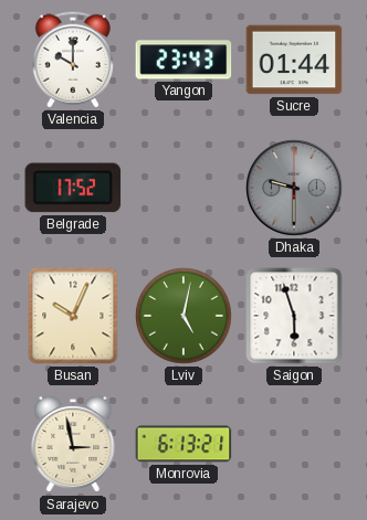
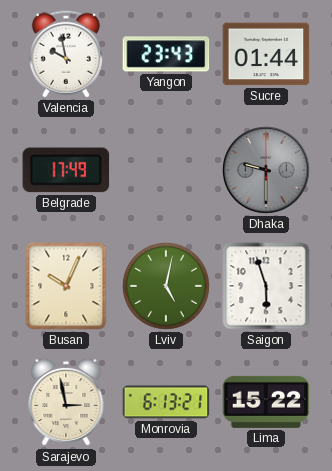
Valencia: 10:00 -> 9:58
Belgrade: 17:52 -> 17:49
Lima: none -> 15:22
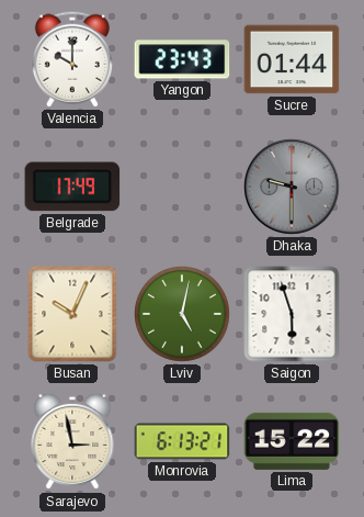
Valencia: 9:58 -> 10:00
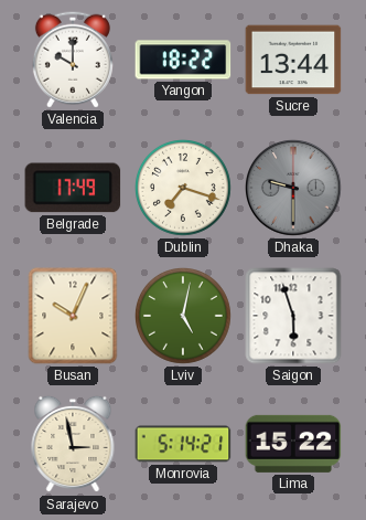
Yangon: 23:43 -> 18:22
Sucre: 01:44 -> 13:44
Dublin: none -> 7:18
Monrovia: 6:13 -> 5:14
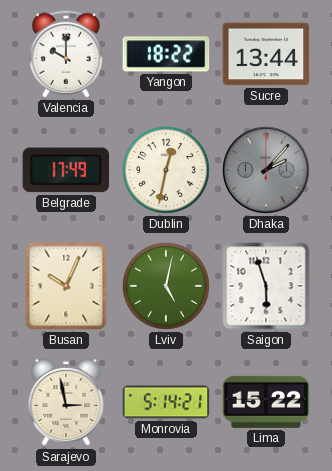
Dublin: 7:18 -> 12:32
Dhaka: 9:30 -> 2:07
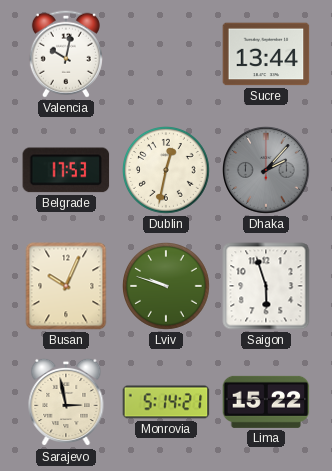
Valencia: 10:00 -> 10:02
Yangon: 18:22 -> none
Belgrade: 17:49 -> 17:53
Lviv: 5:02 -> 9:48
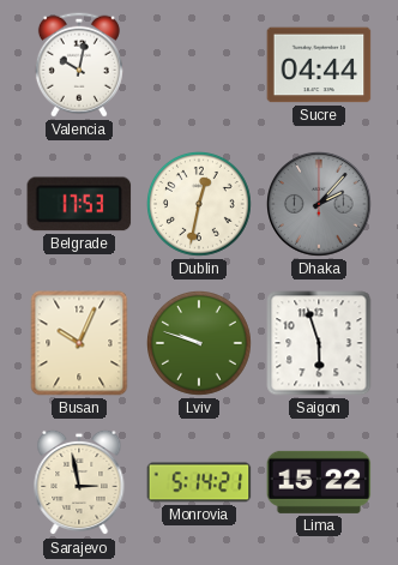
Sucre: 13:44 -> 04:44
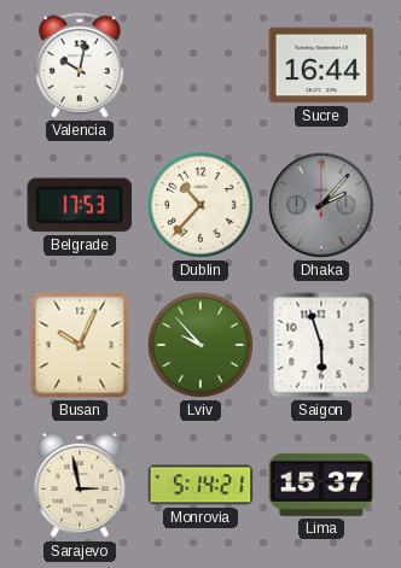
Sucre: 04:44 -> 16:44
Dublin: 12:32 -> 10:37
Lviv: 9:48 -> 9:53
Lima: 15:22 -> 15:37
